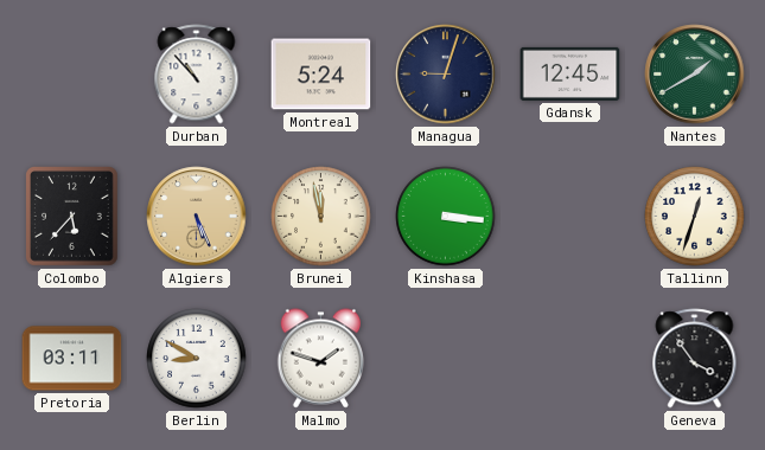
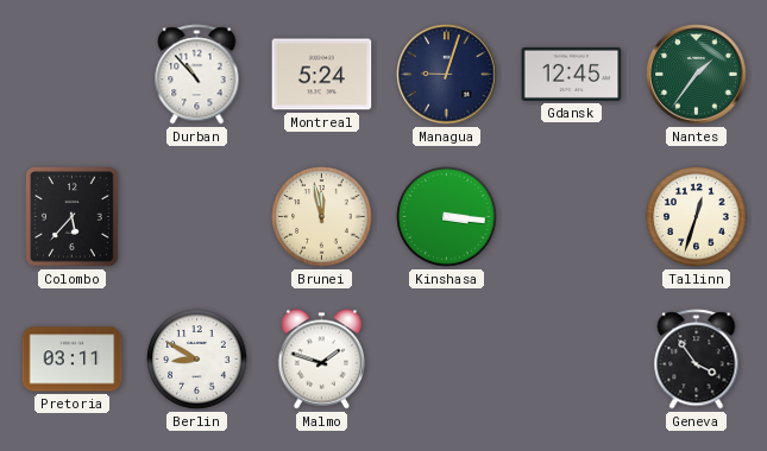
Nantes: 1:40 -> 1:36
Algiers: 5:26 -> none
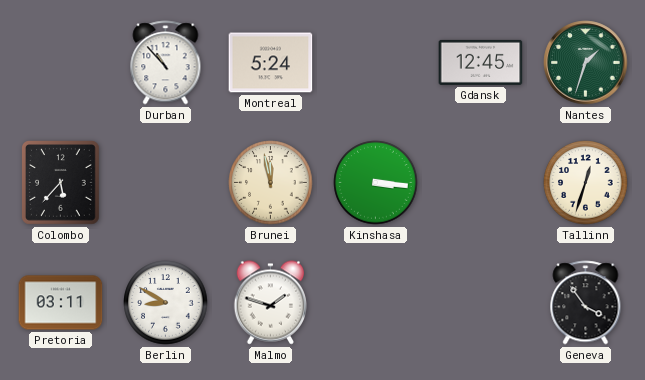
Managua: 9:03 -> none
Nantes: 1:36 -> 1:33
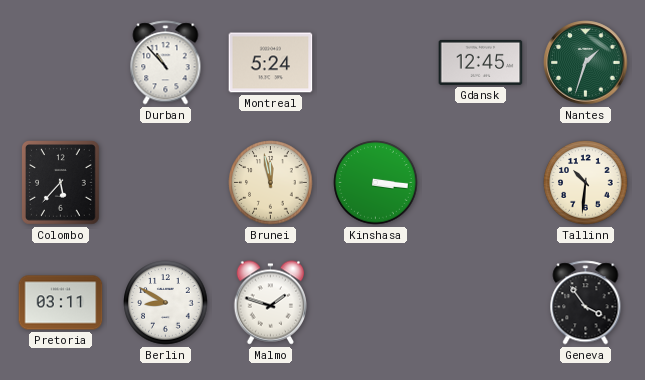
Tallinn: 12:33 -> 10:31
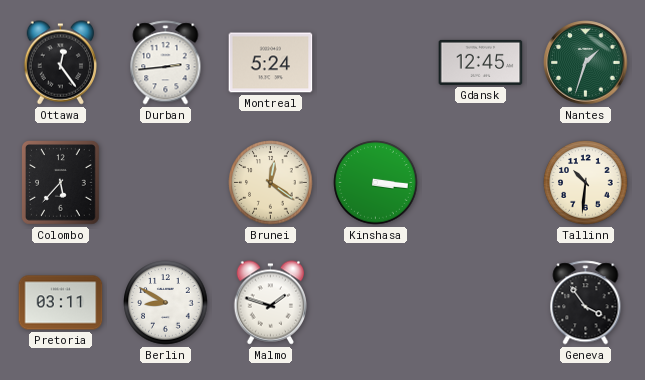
Ottawa: none -> 12:24
Durban: 10:53 -> 2:44
Brunei: 11:58 -> 12:21
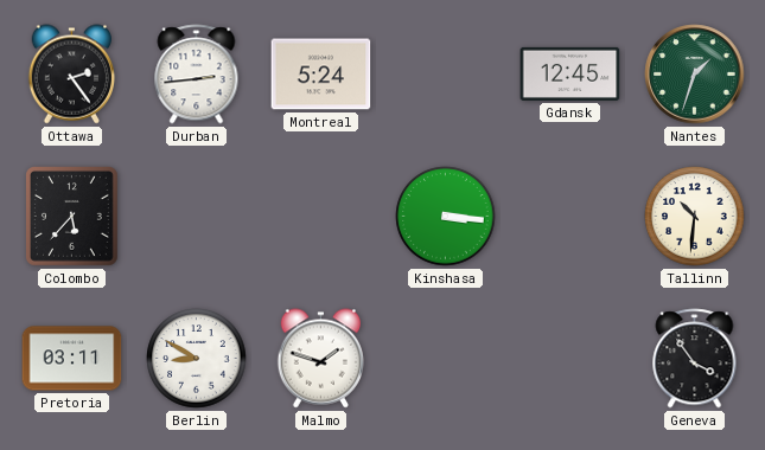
Ottawa: 12:24 -> 2:24
Brunei: 12:21 -> none
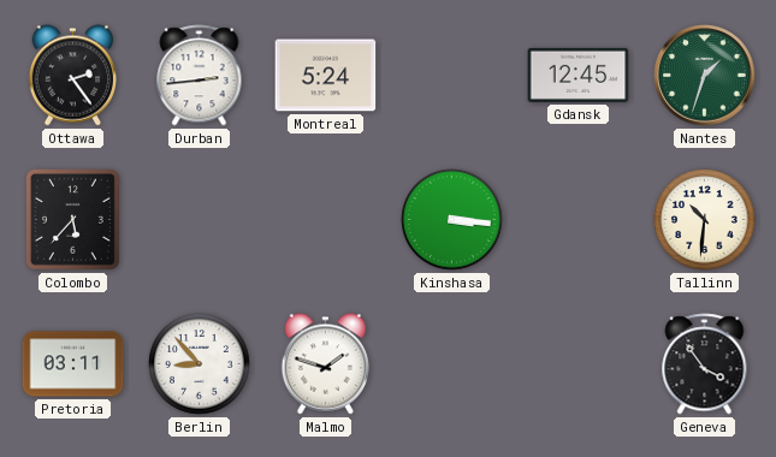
Berlin: 8:50 -> 8:53
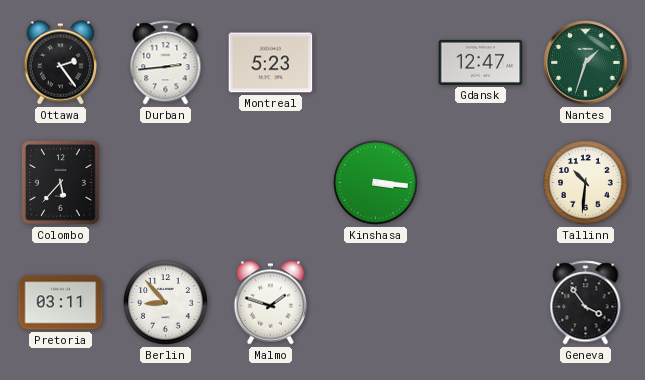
Montreal: 5:24 -> 5:23
Gdansk: 12:45 -> 12:47
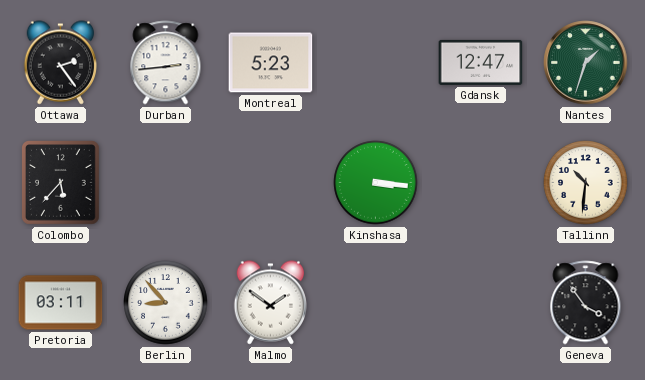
Malmo: 1:48 -> 1:51
